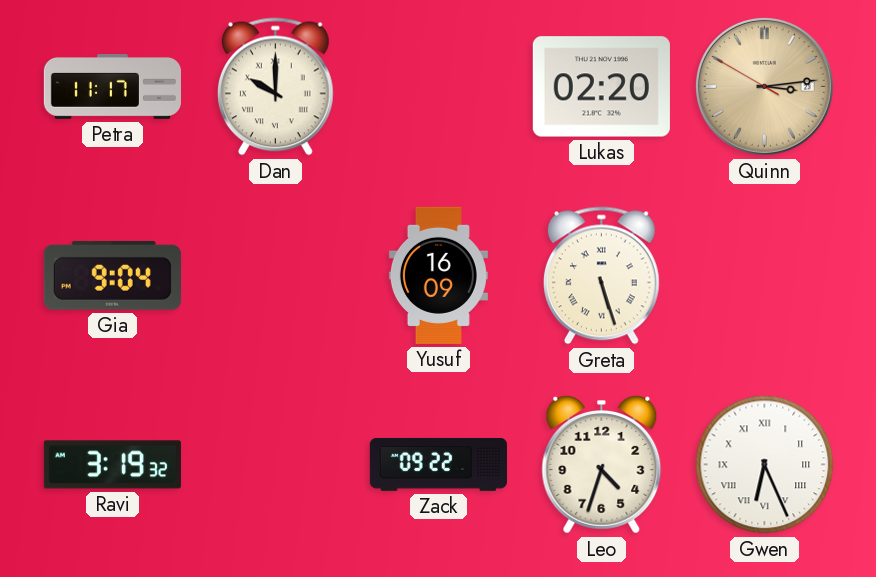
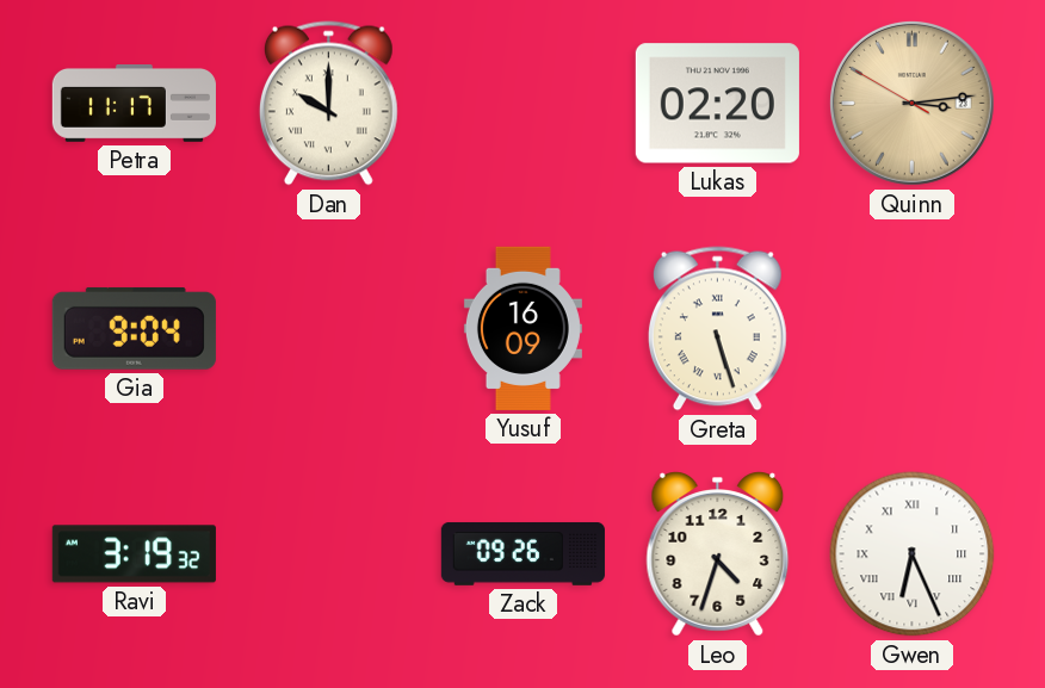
Zack: 09:22 -> 09:26
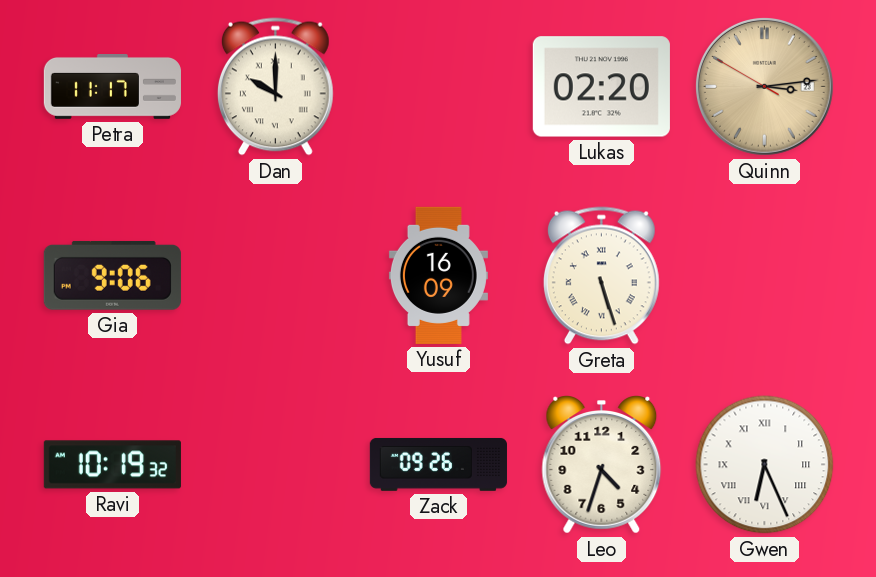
Gia: 9:04 -> 9:06
Ravi: 3:19 -> 10:19
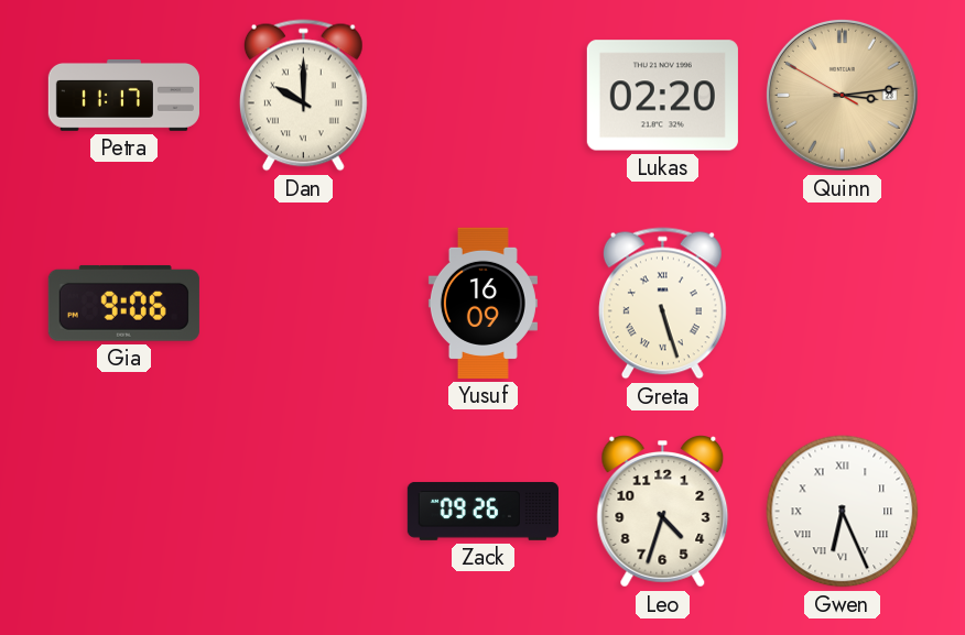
Ravi: 10:19 -> none
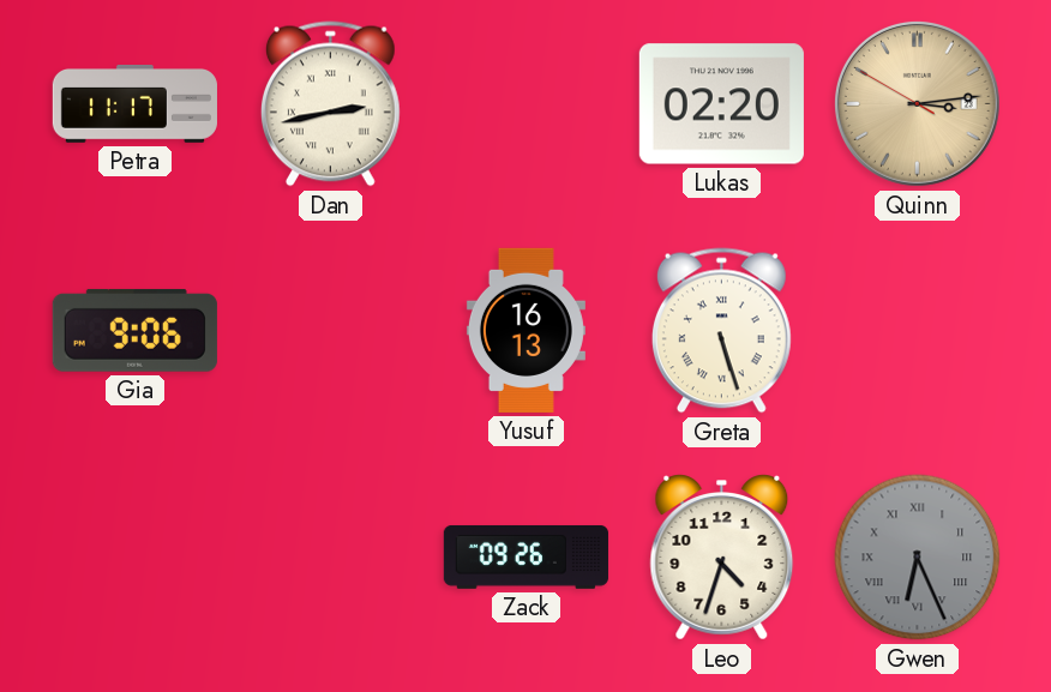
Dan: 10:00 -> 2:43
Yusuf: 16:09 -> 16:13
Gwen dial: white -> grey
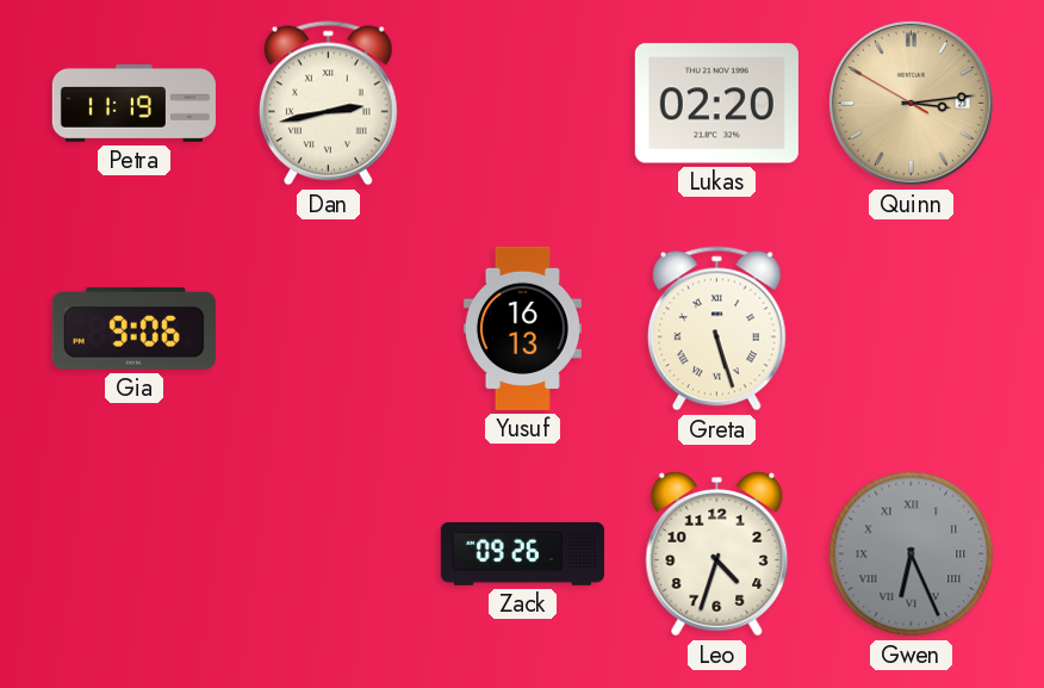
Petra: 11:17 -> 11:19
